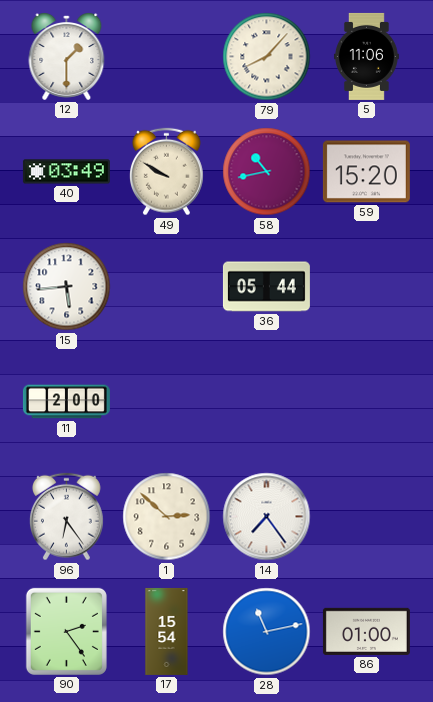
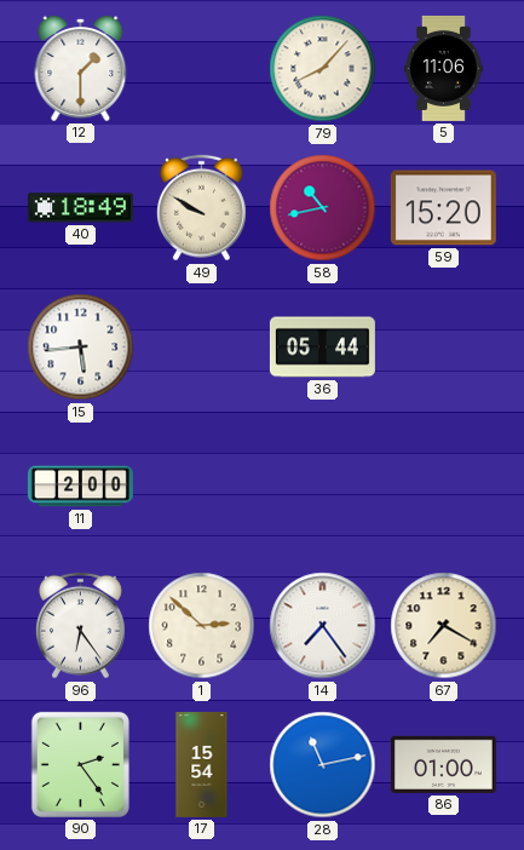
40: 03:49 -> 18:49
67: none -> 7:20
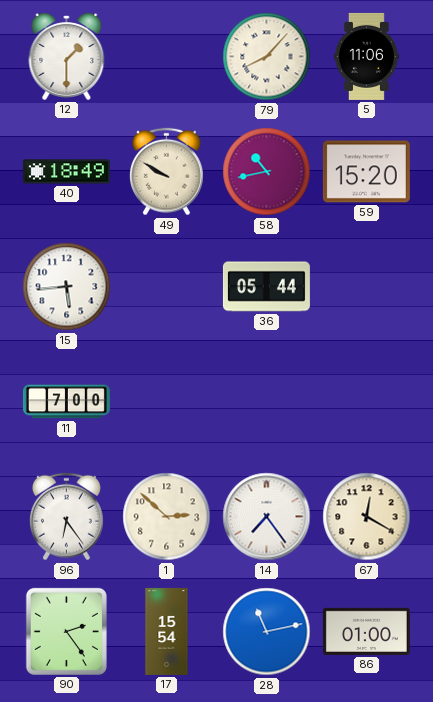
11: 2:00 -> 7:00
67: 7:20 -> 12:20
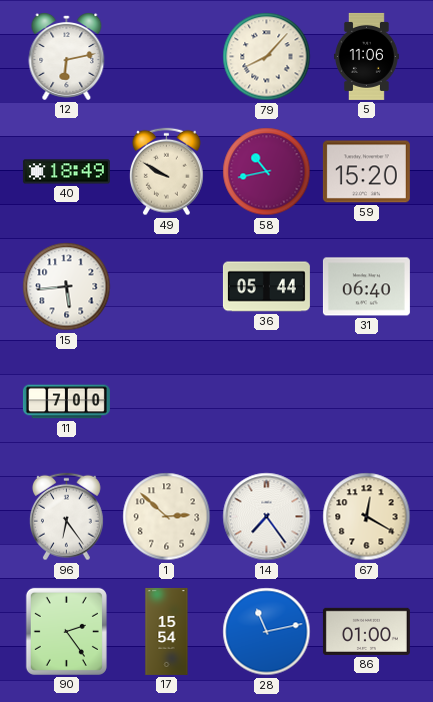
12: 1:30 -> 6:13
31: none -> 06:40
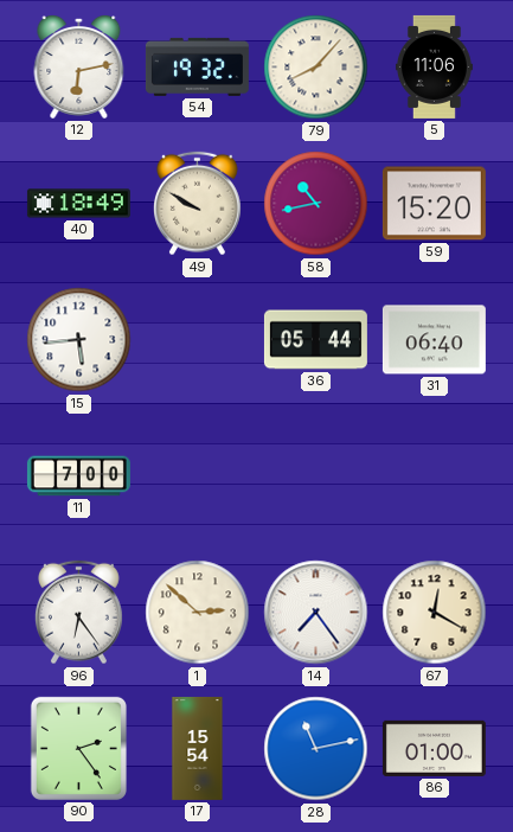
54: none -> 19:32
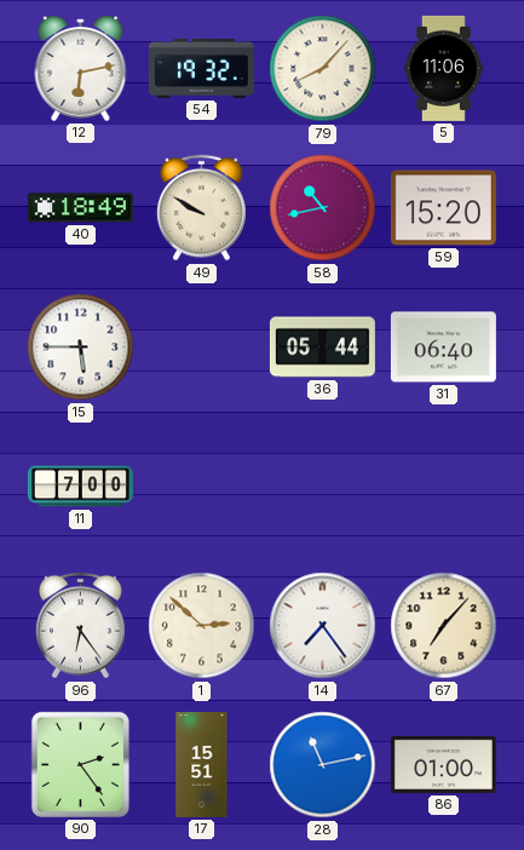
15: 5:44 -> 5:45
67: 12:20 -> 7:07
17: 15:54 -> 15:51
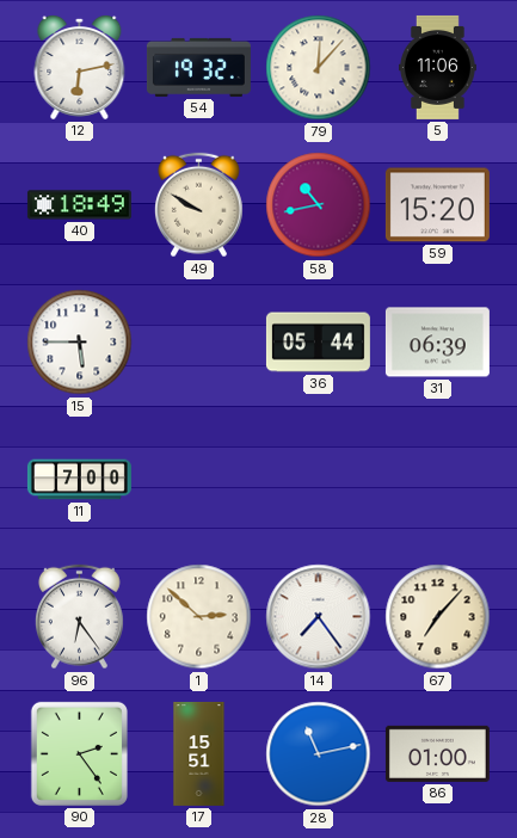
79: 8:07 -> 12:07
31: 06:40 -> 06:39
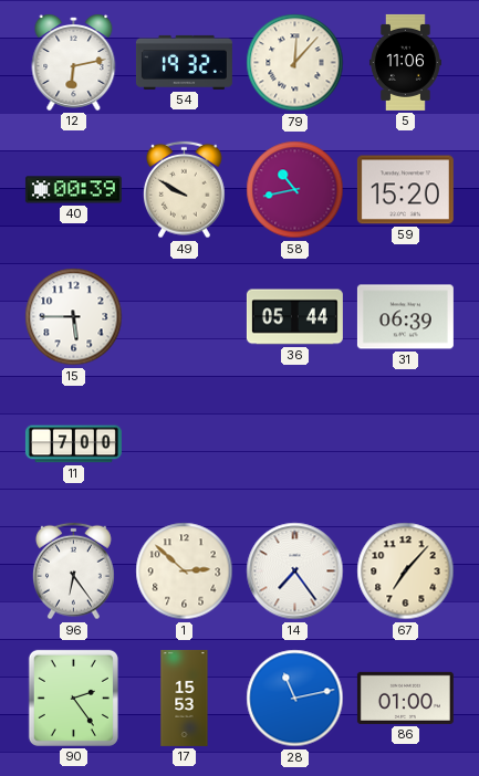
40: 18:49 -> 00:39
17: 15:51 -> 15:53
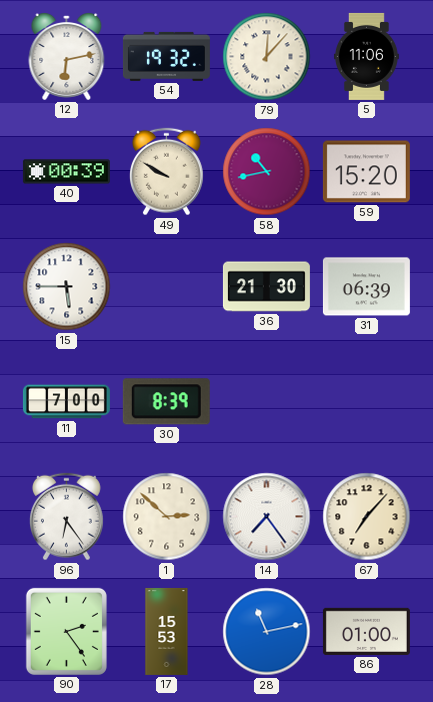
36: 05:44 -> 21:30
30: none -> 8:39
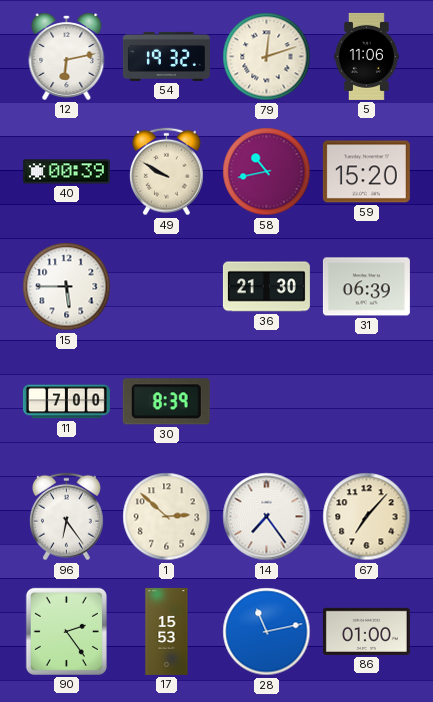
79: 12:07 -> 12:12
